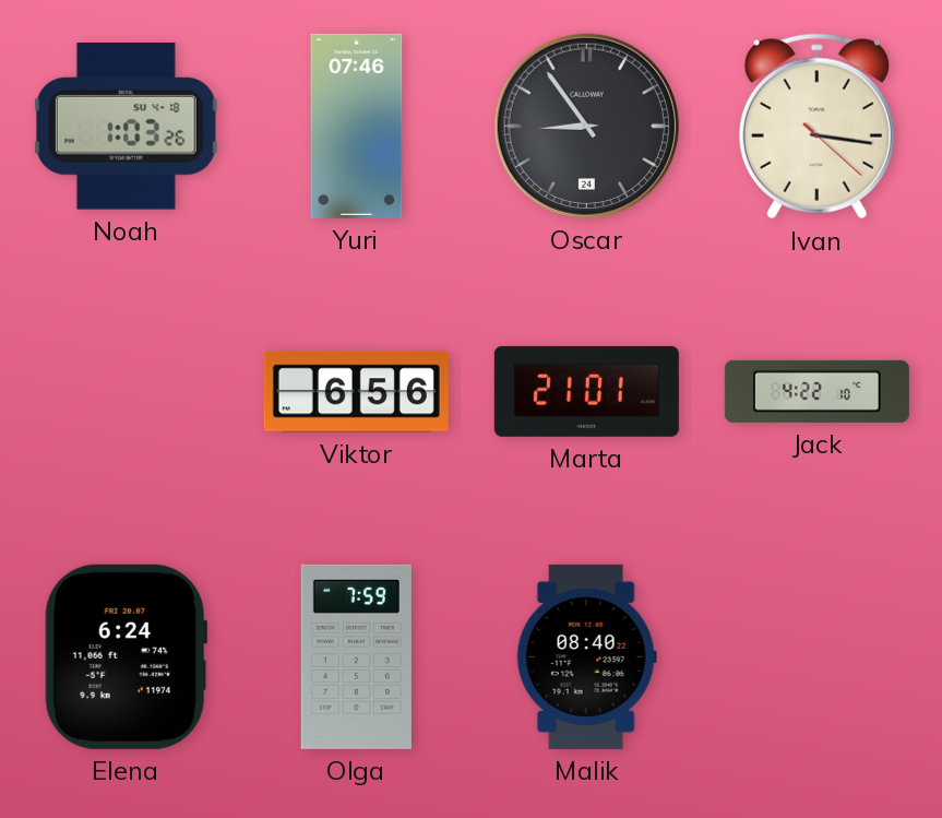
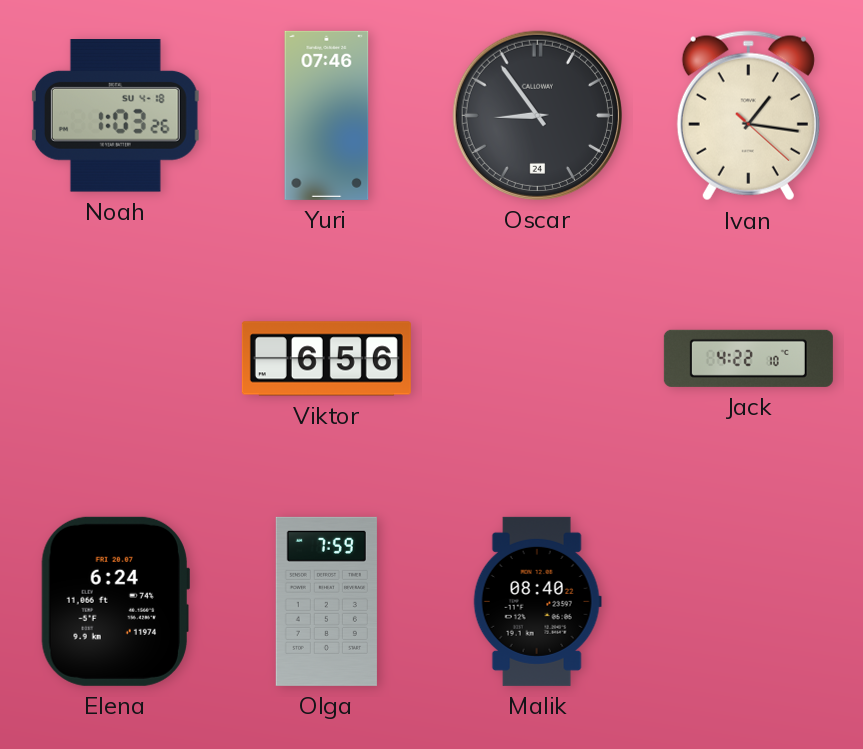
Ivan: 3:16 -> 1:16
Marta: 21:01 -> none
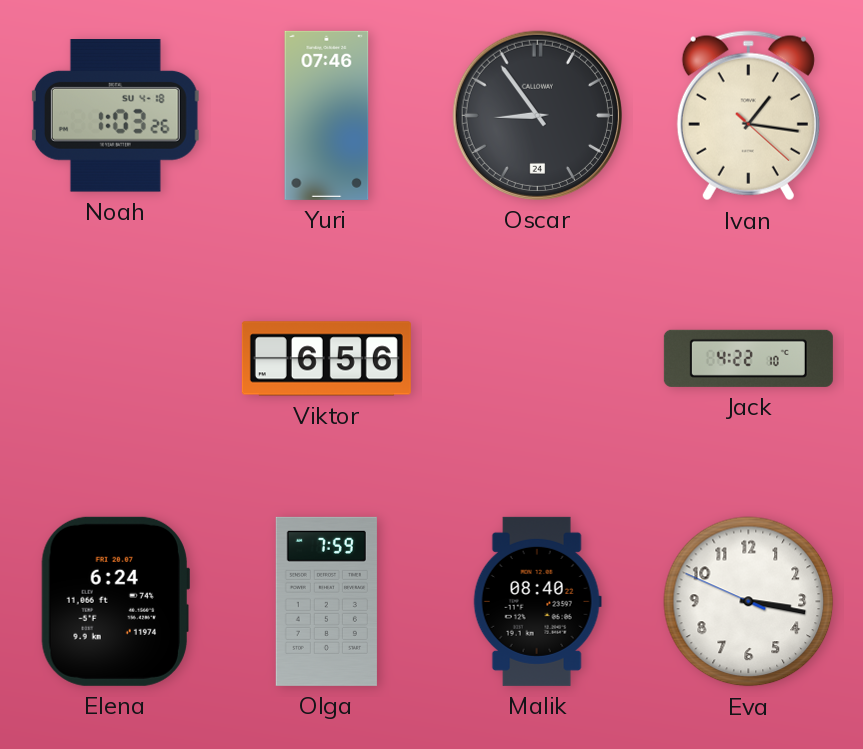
Eva: none -> 3:16
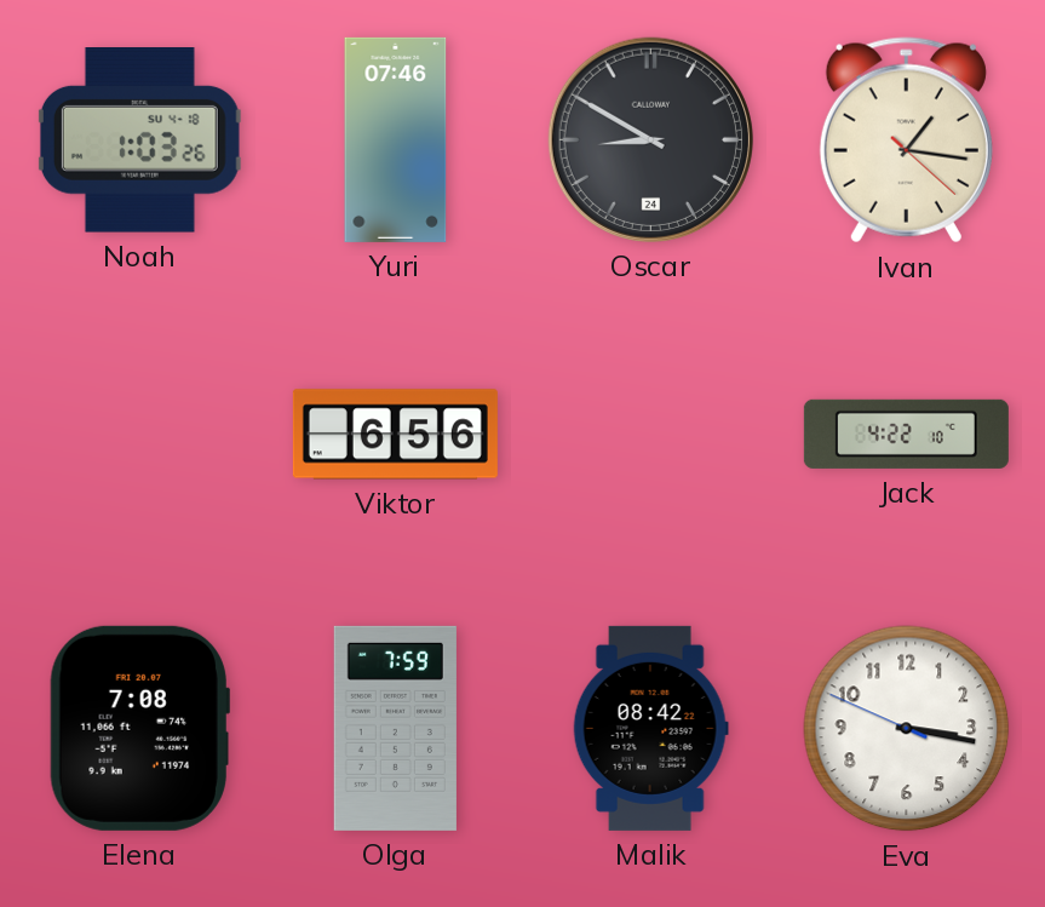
Oscar: 8:54 -> 8:50
Elena: 6:24 -> 7:08
Malik: 08:40 -> 08:42
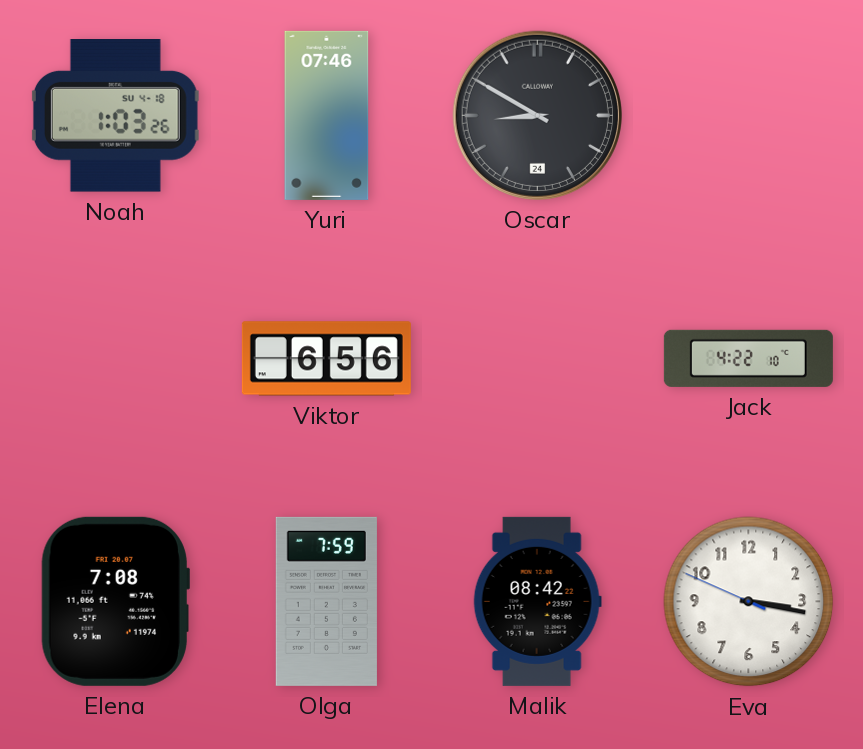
Ivan: 1:16 -> none
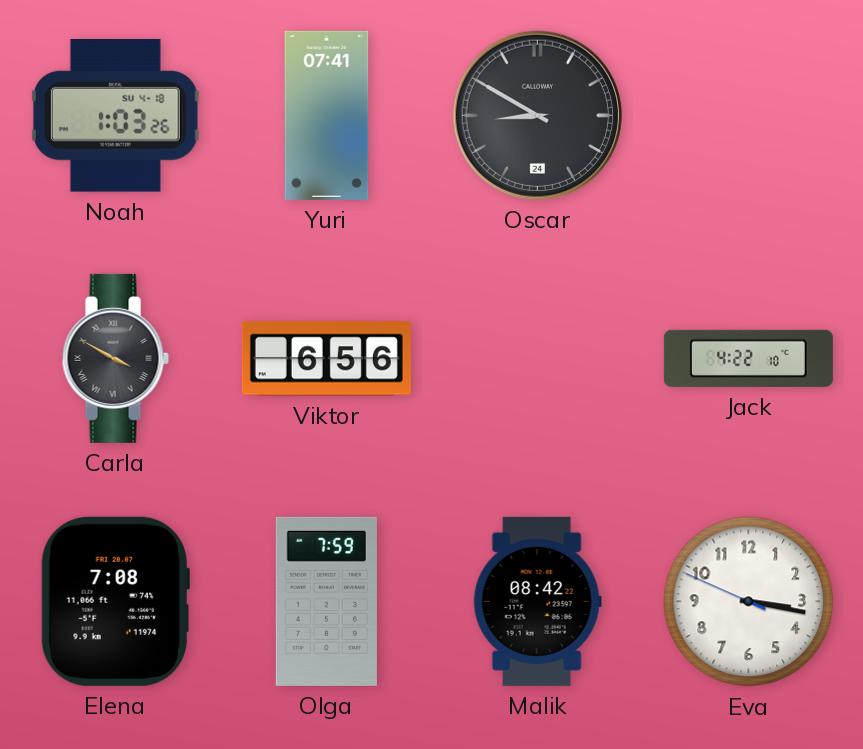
Yuri: 07:46 -> 07:41
Carla: none -> 3:50
